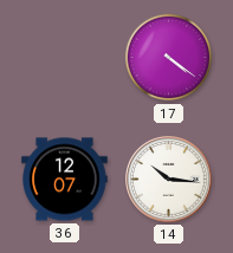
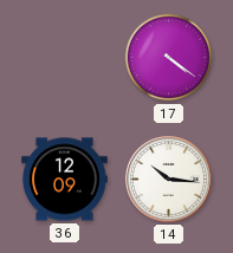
36: 12:07 -> 12:09
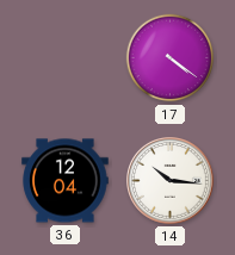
36: 12:09 -> 12:04
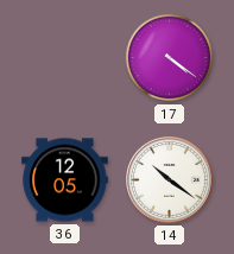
36: 12:04 -> 12:05
14: 10:16 -> 10:21
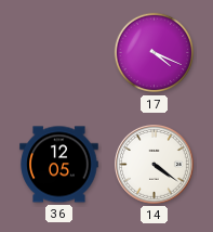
17: 4:21 -> 4:19
14: 10:21 -> 4:21
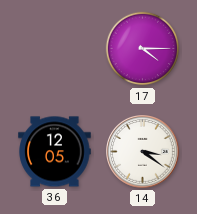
17: 4:19 -> 4:15
14: 4:21 -> 3:21
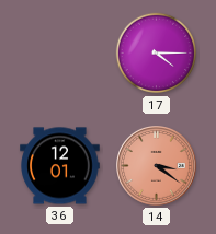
36: 12:05 -> 12:01
14 dial: white -> salmon
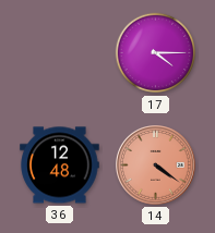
36: 12:01 -> 12:48
14: 3:21 -> 4:21
